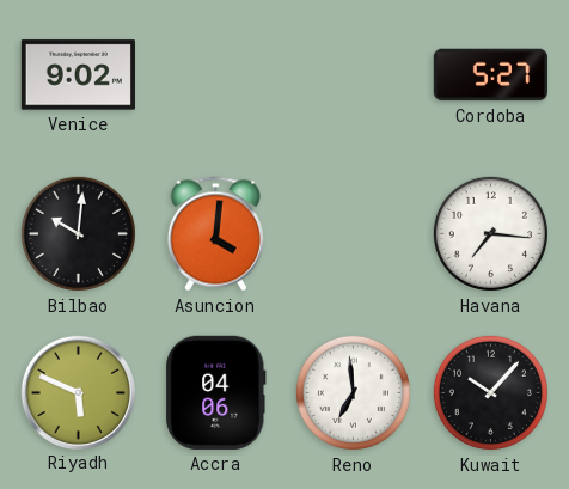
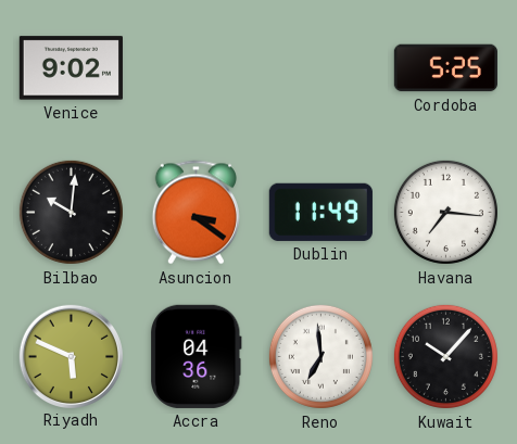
Cordoba: 5:27 -> 5:25
Asuncion: 4:01 -> 3:21
Dublin: none -> 11:49
Accra: 04:06 -> 04:36
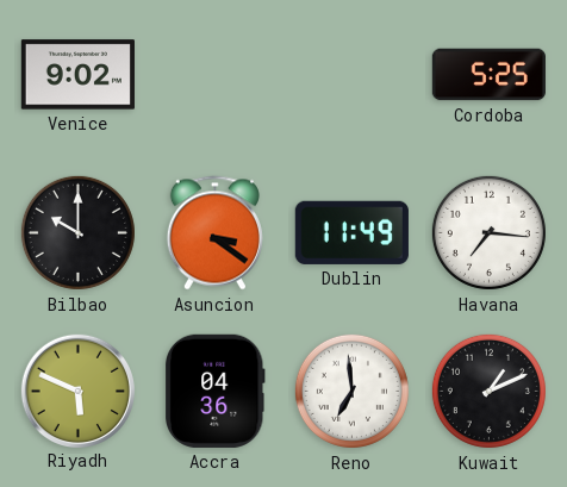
Bilbao: 10:01 -> 10:00
Kuwait: 10:07 -> 1:11
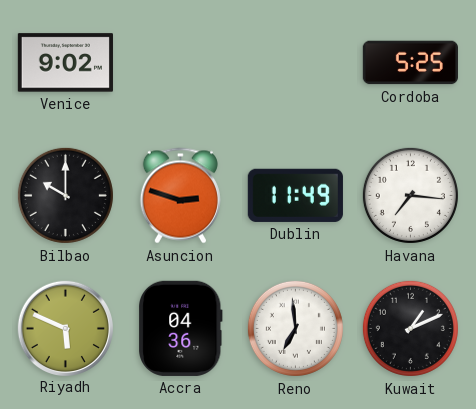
Asuncion: 3:21 -> 2:48
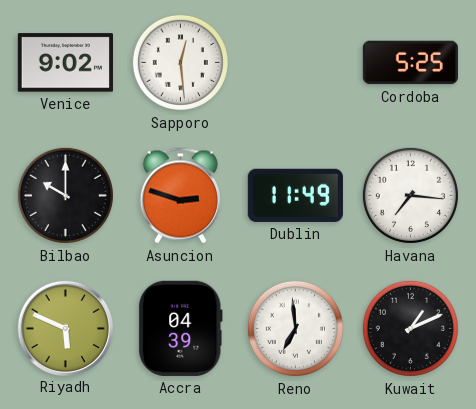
Sapporo: none -> 12:29
Accra: 04:36 -> 04:39
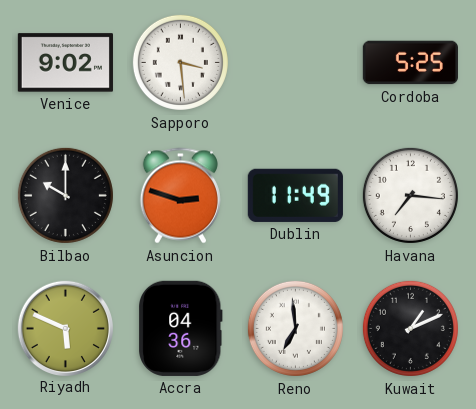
Sapporo: 12:29 -> 3:29
Accra: 04:39 -> 04:36
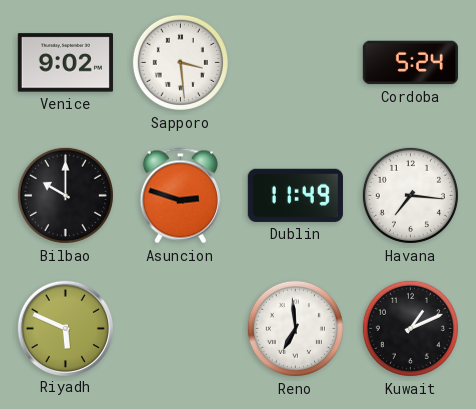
Cordoba: 5:25 -> 5:24
Accra: 04:36 -> none
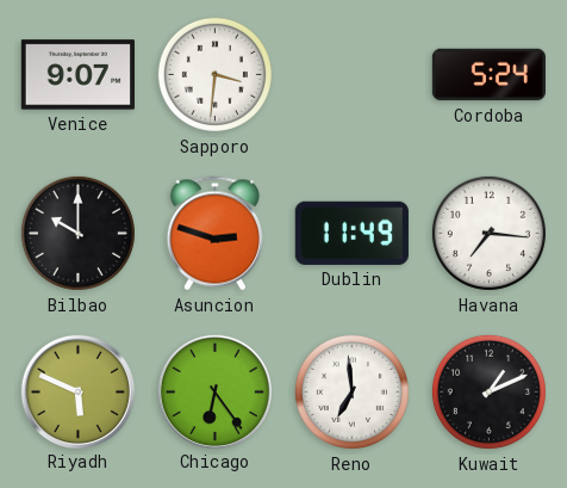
Venice: 9:02 -> 9:07
Sapporo: 3:29 -> 3:31
Chicago: none -> 6:24
